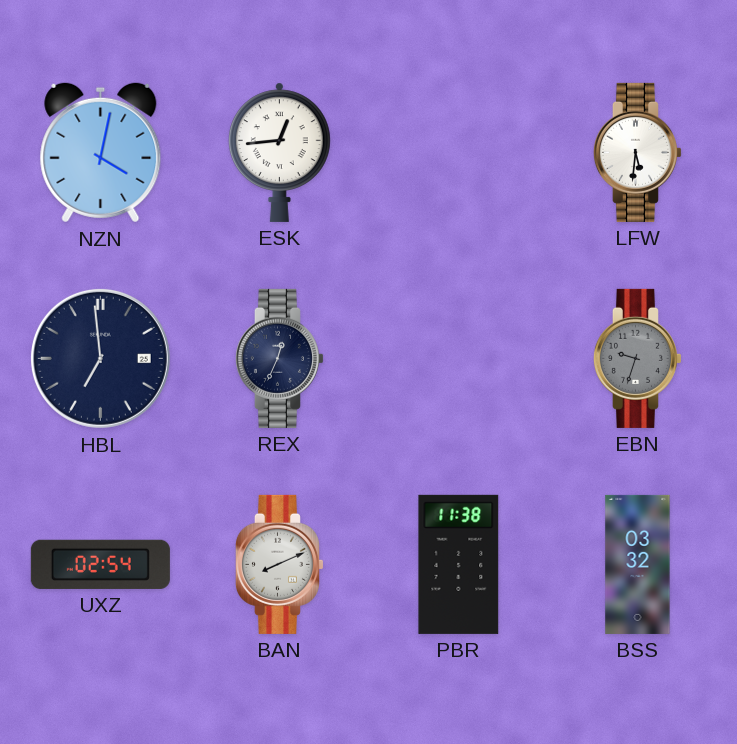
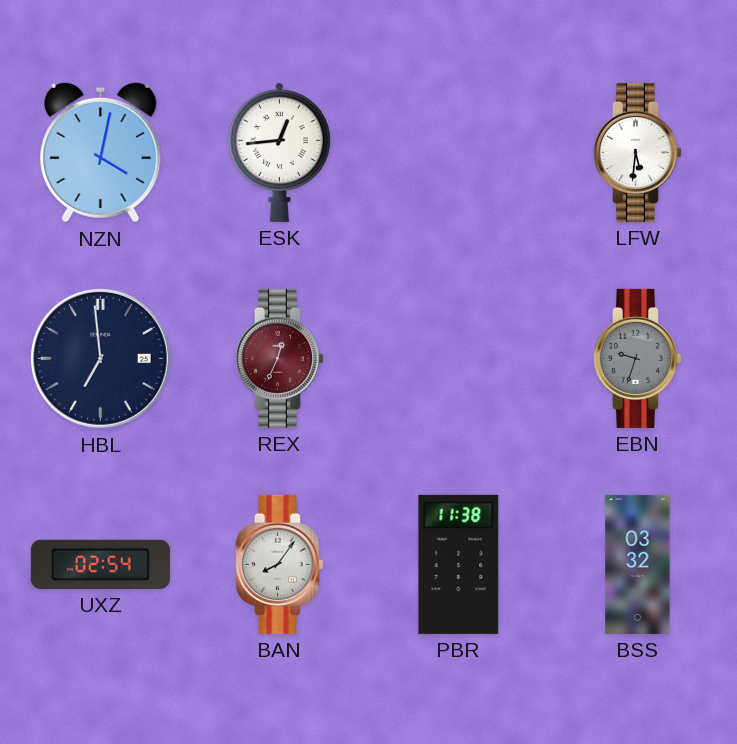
REX dial: navy -> burgundy
BAN: 8:11 -> 8:06
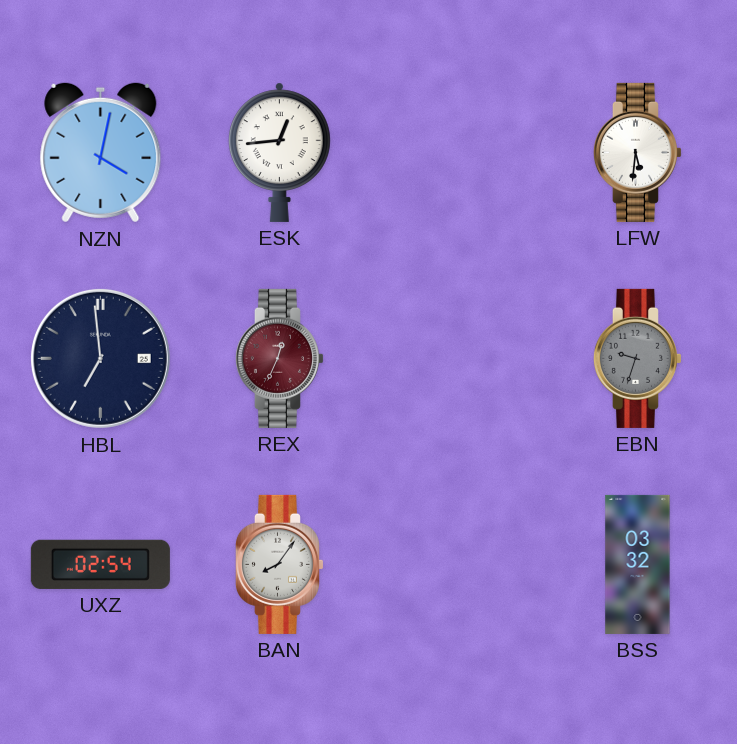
PBR: 11:38 -> none
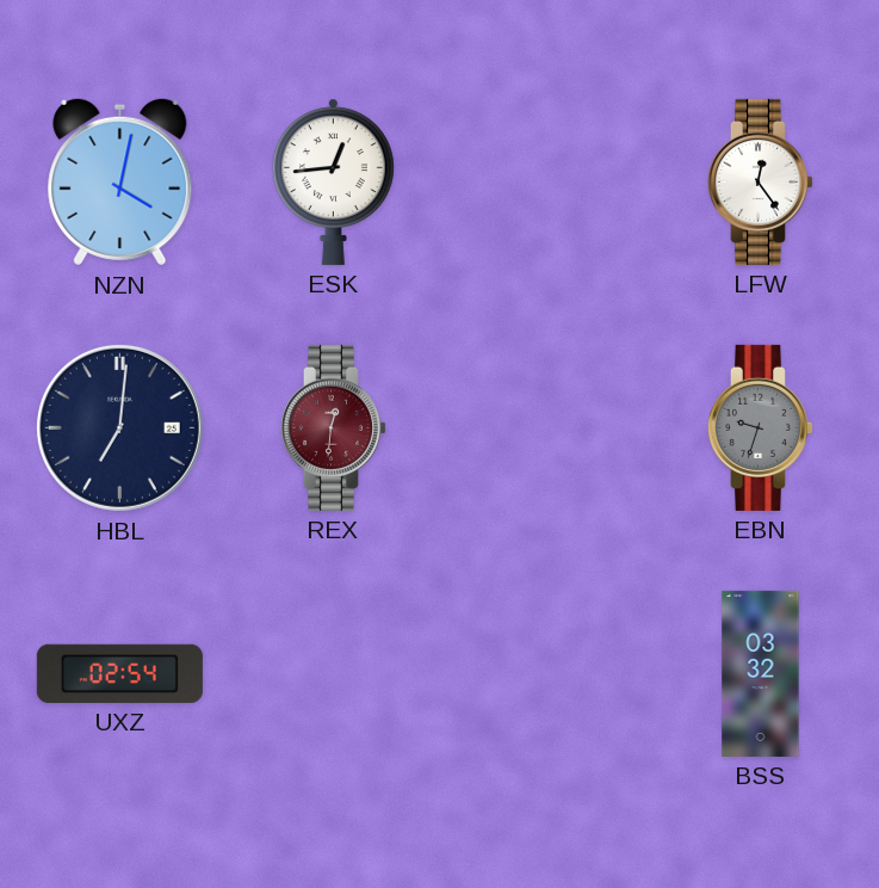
LFW: 5:31 -> 12:24
HBL: 6:59 -> 7:01
REX: 12:34 -> 12:31
BAN: 8:06 -> none
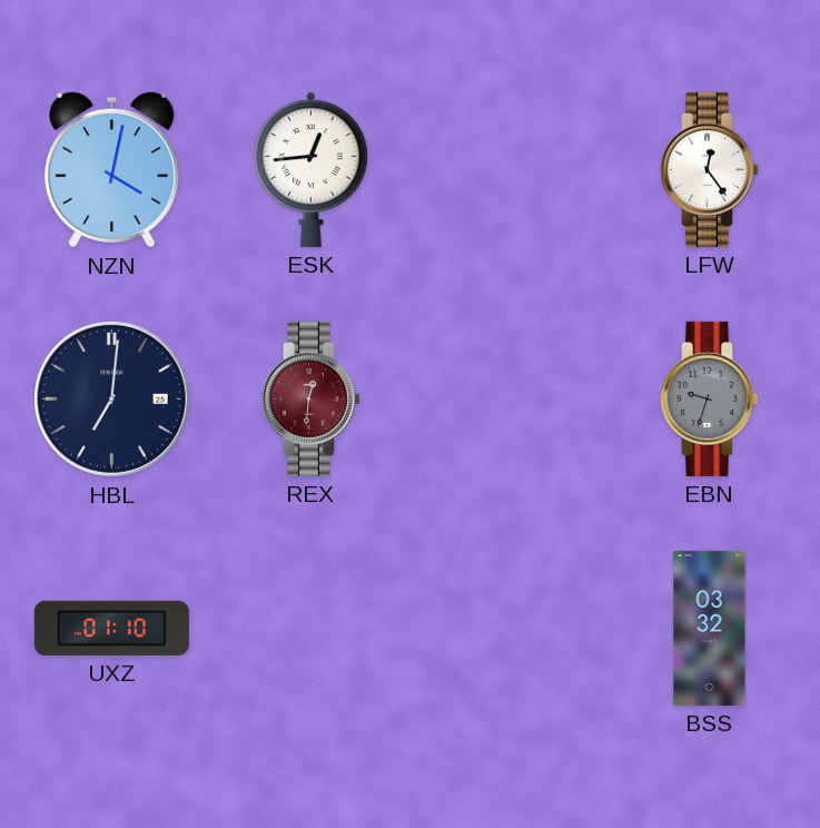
UXZ: 02:54 -> 01:10
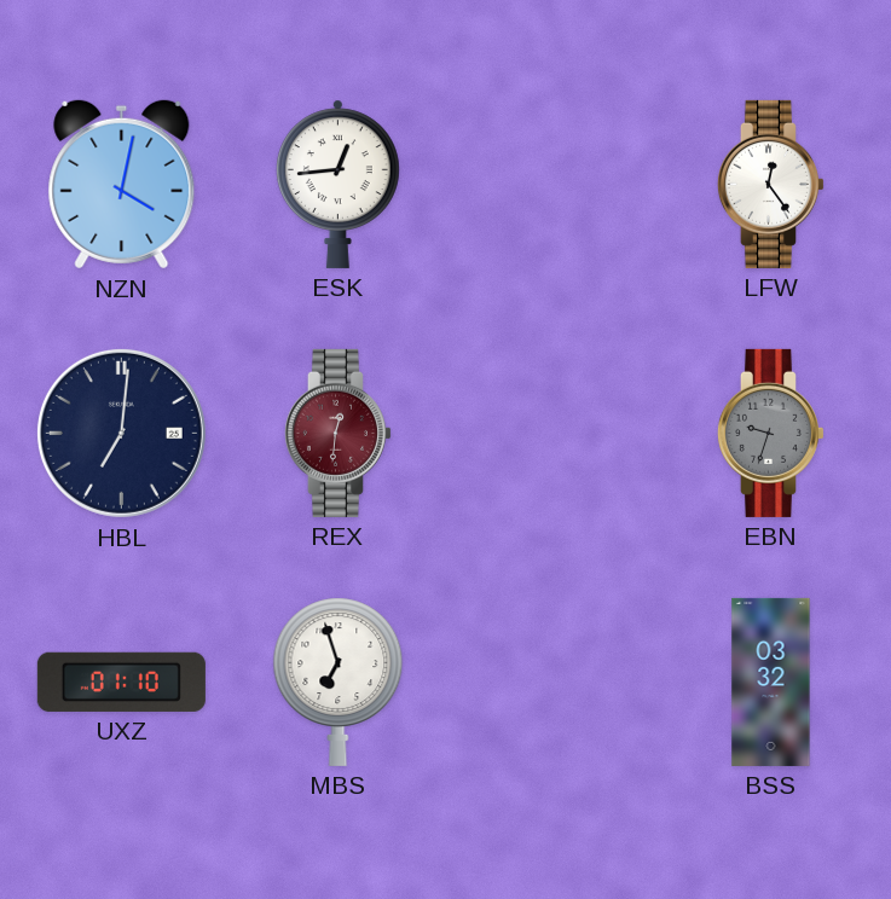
MBS: none -> 6:57
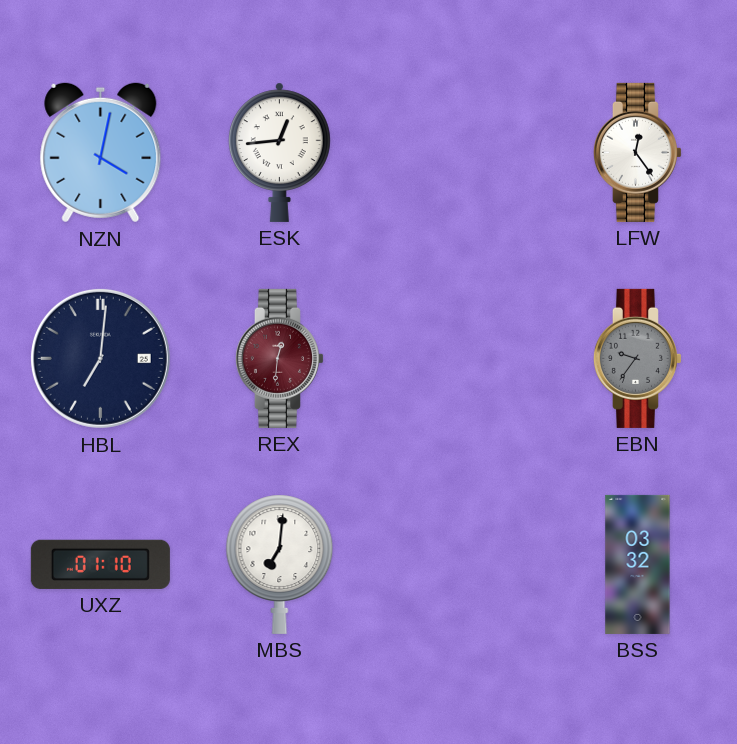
EBN: 9:33 -> 9:36
MBS: 6:57 -> 7:01
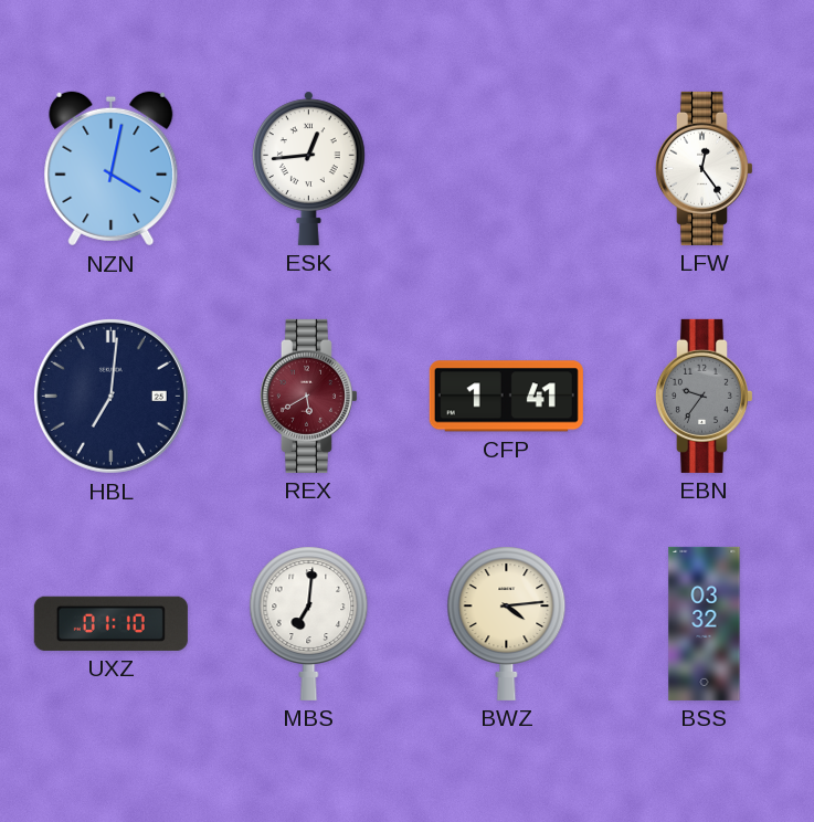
REX: 12:31 -> 5:40
CFP: none -> 1:41
BWZ: none -> 4:14
